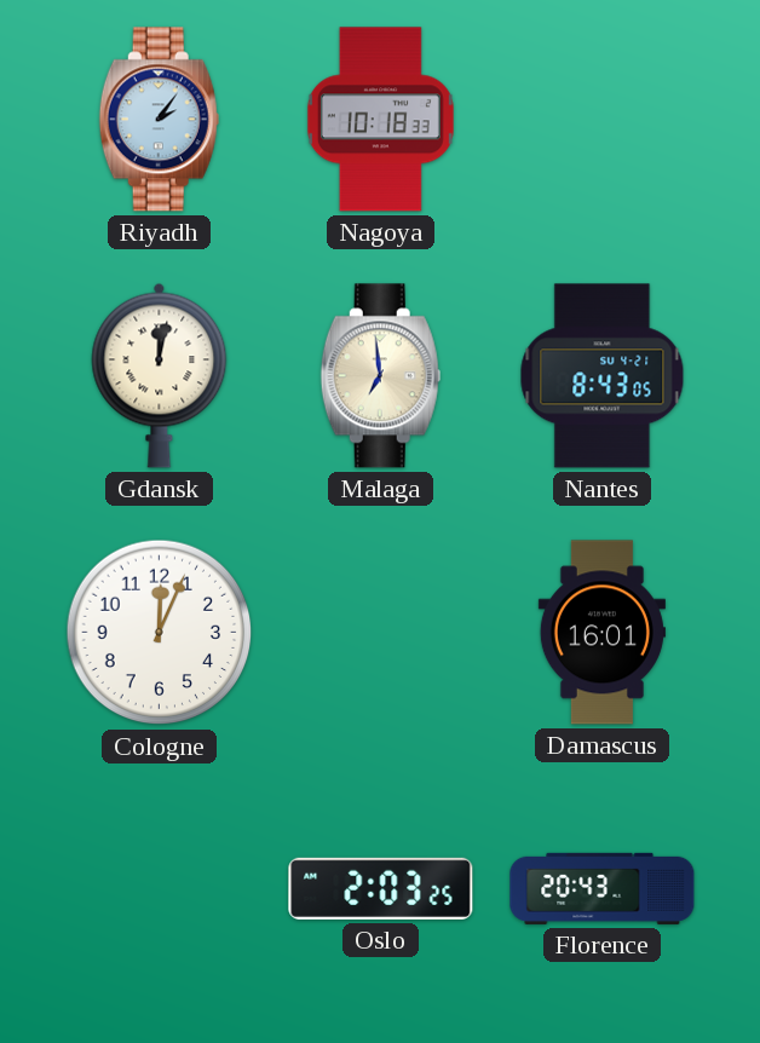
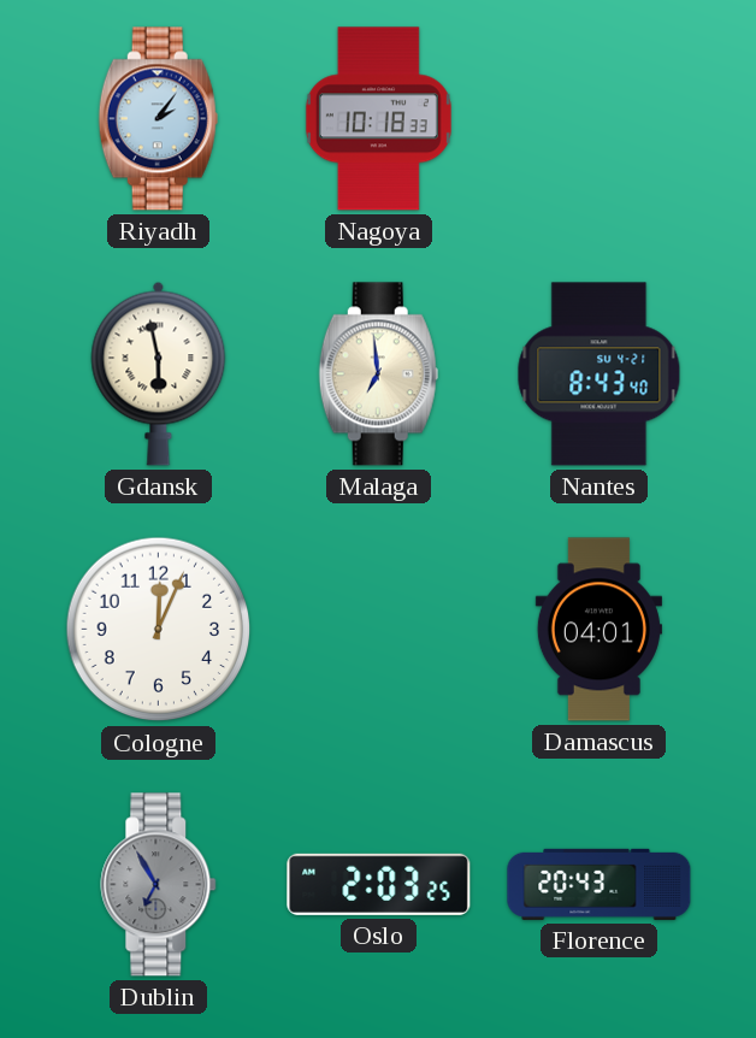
Gdansk: 12:02 -> 5:58
Nantes: 8:43:05 -> 8:43:40
Damascus: 16:01 -> 04:01
Dublin: none -> 6:55
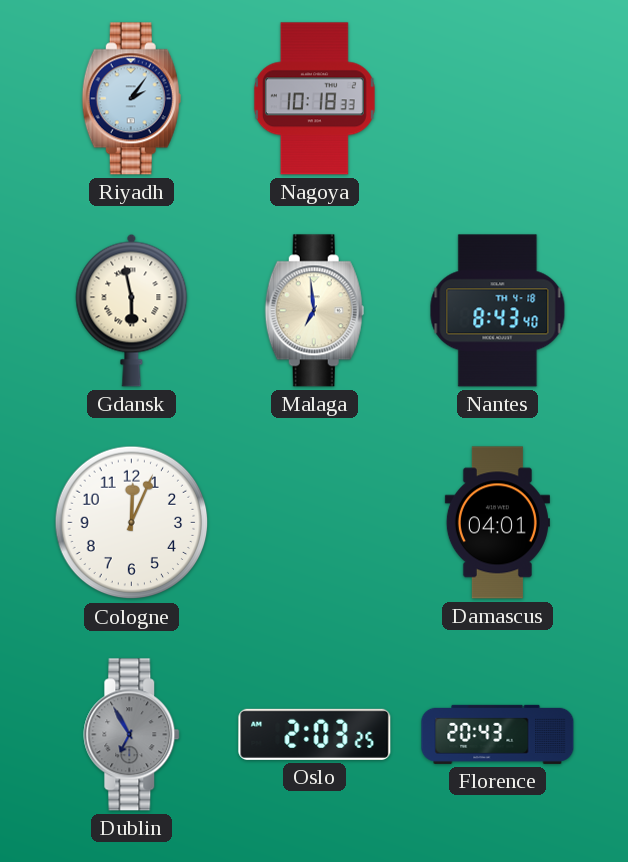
Nantes date: SU 4-21 -> TH 4-18
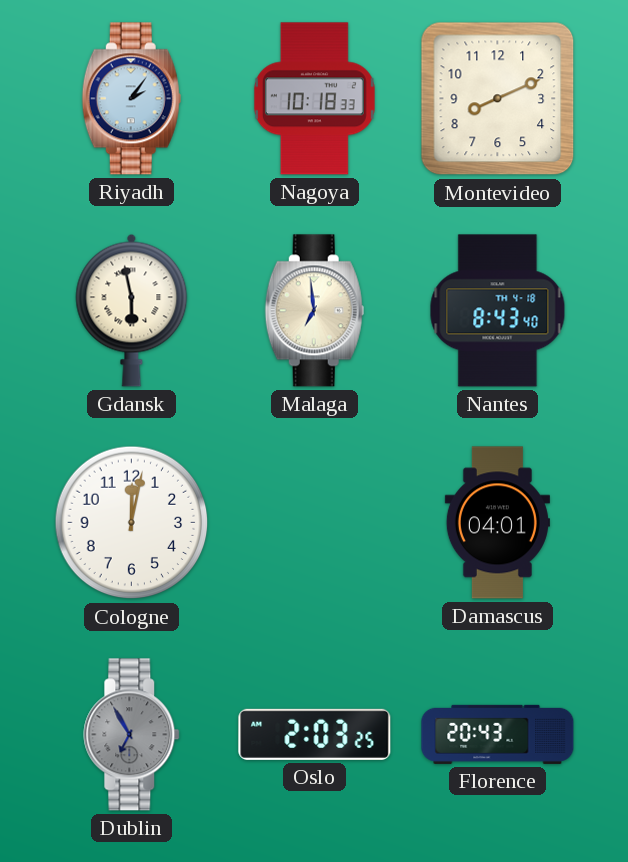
Montevideo: none -> 8:11
Cologne: 12:04 -> 12:02
